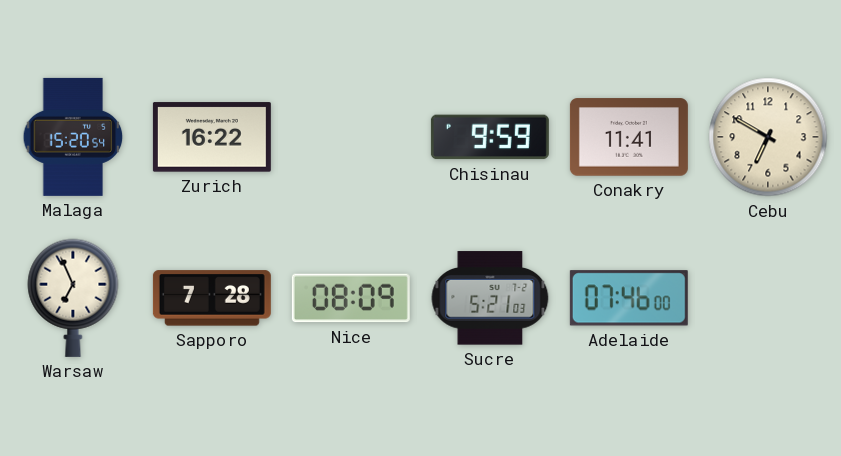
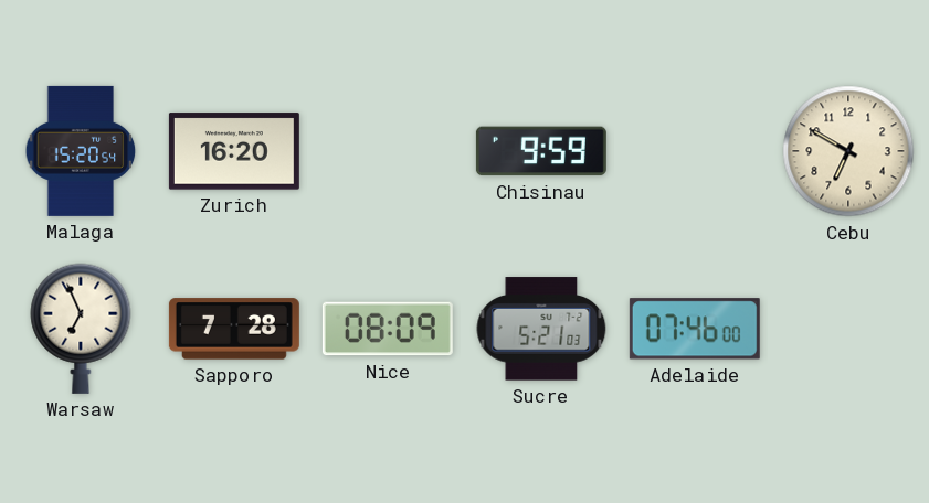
Zurich: 16:22 -> 16:20
Conakry: 11:41 -> none
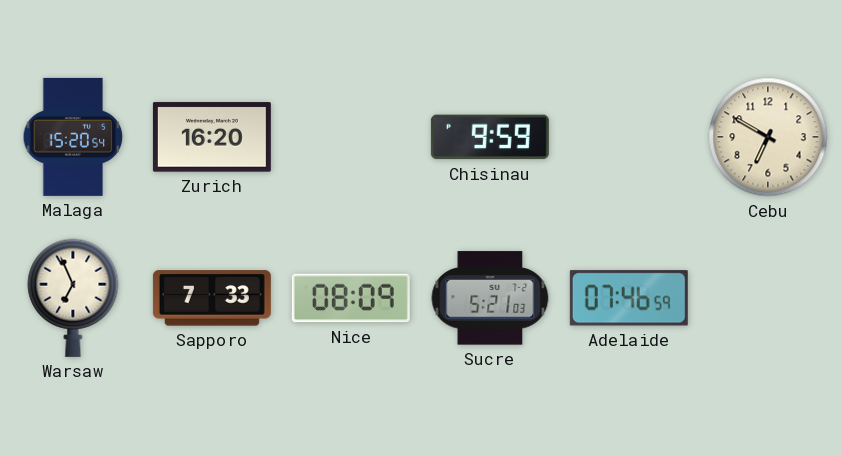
Sapporo: 7:28 -> 7:33
Adelaide: 07:46:00 -> 07:46:59
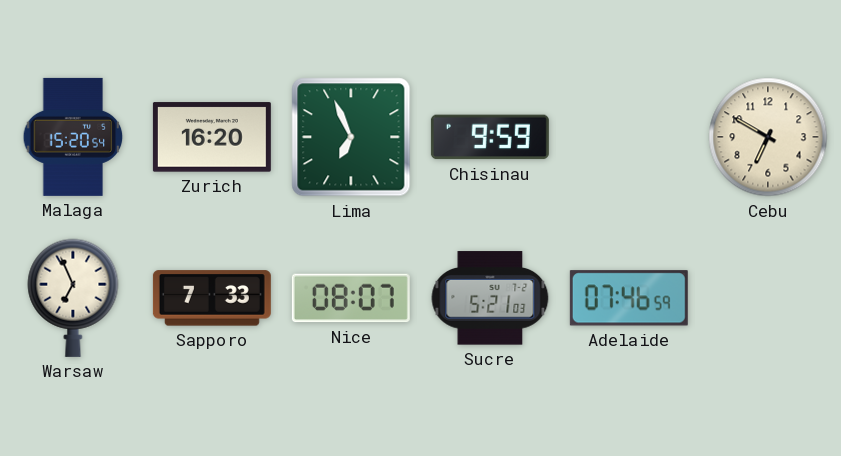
Lima: none -> 6:56
Nice: 08:09 -> 08:07
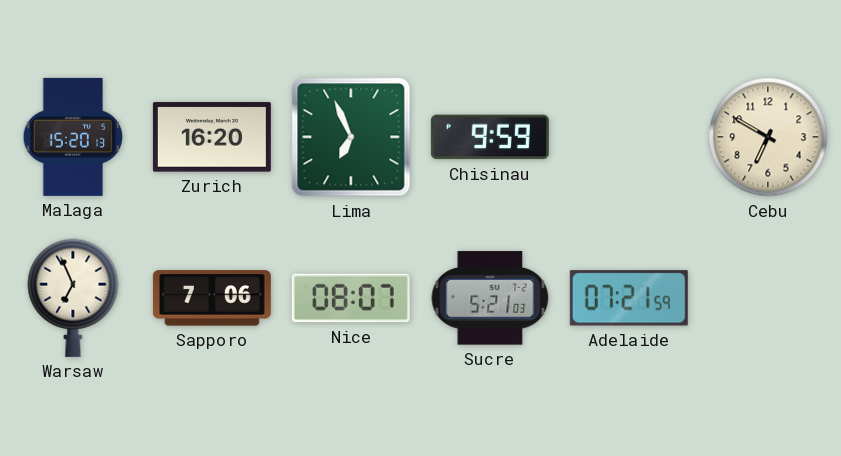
Malaga: 15:20:54 -> 15:20:13
Sapporo: 7:33 -> 7:06
Adelaide: 07:46 -> 07:21
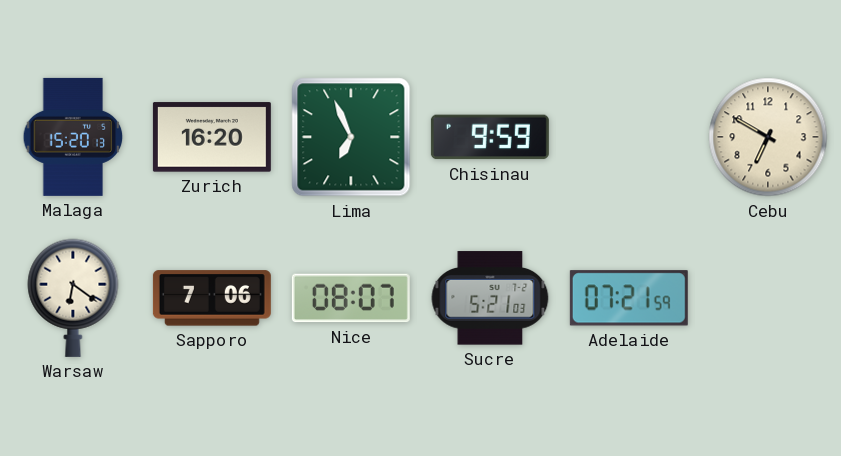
Warsaw: 6:56 -> 6:21
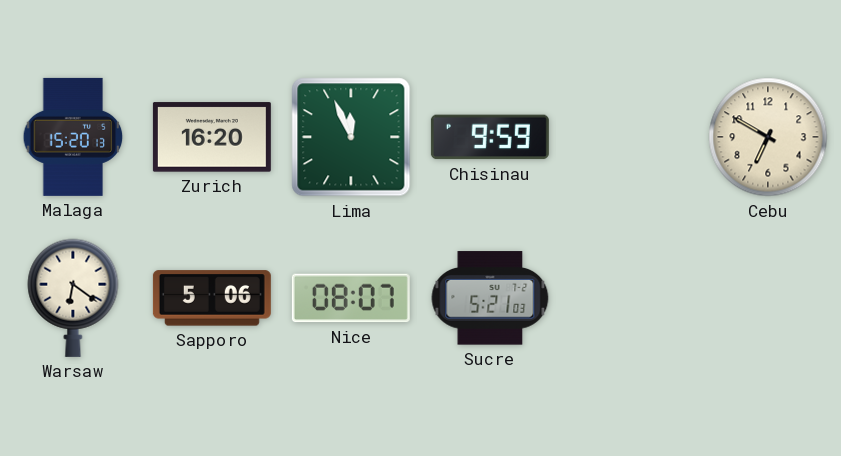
Lima: 6:56 -> 11:56
Sapporo: 7:06 -> 5:06
Adelaide: 07:21 -> none
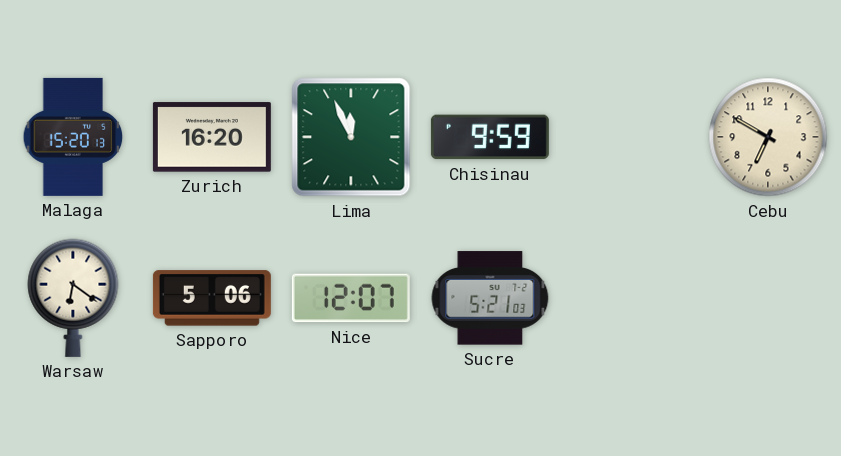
Nice: 08:07 -> 12:07
